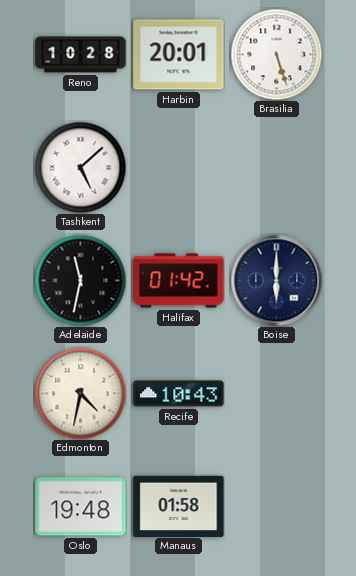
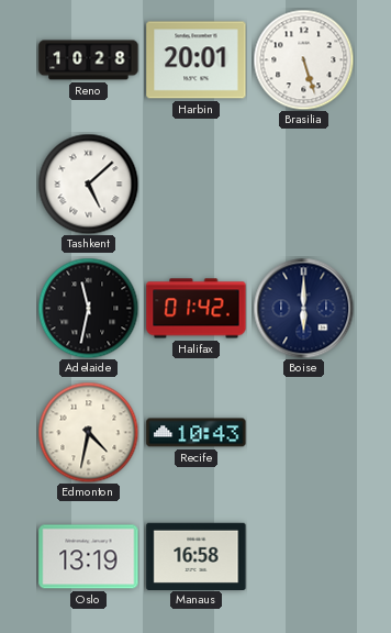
Oslo: 19:48 -> 13:19
Manaus: 01:58 -> 16:58
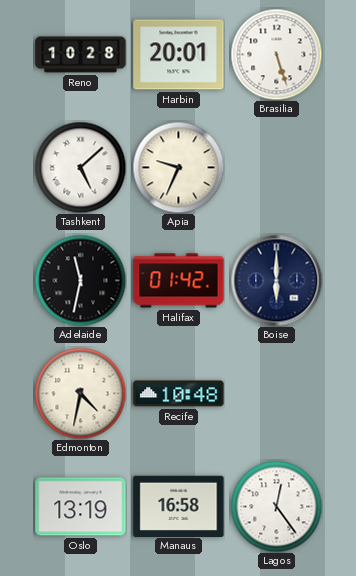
Apia: none -> 9:34
Recife: 10:43 -> 10:48
Lagos: none -> 12:24
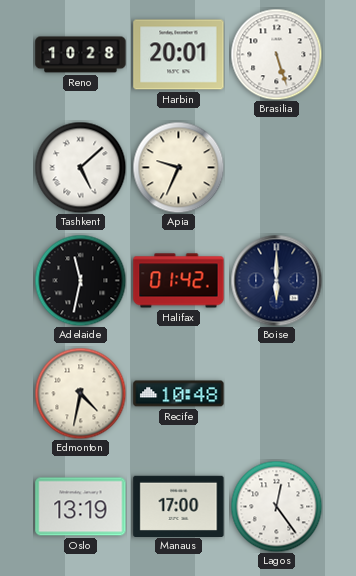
Manaus: 16:58 -> 17:00
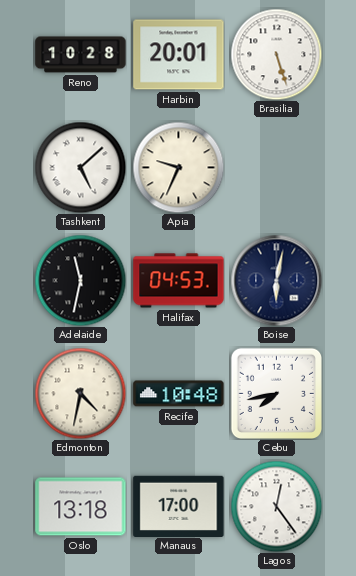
Halifax: 01:42 -> 04:53
Boise: 6:00 -> 6:02
Cebu: none -> 7:43
Oslo: 13:19 -> 13:18
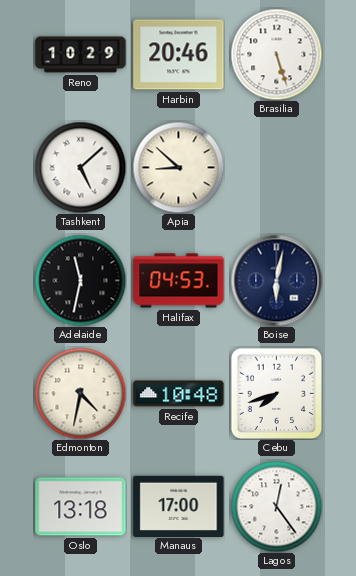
Reno: 10:28 -> 10:29
Harbin: 20:01 -> 20:46
Apia: 9:34 -> 8:52
Cebu: 7:43 -> 7:42
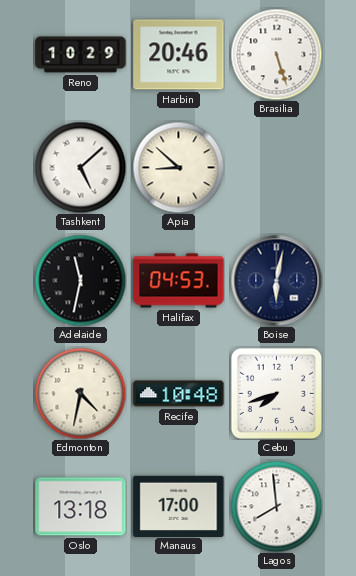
Lagos: 12:24 -> 7:59
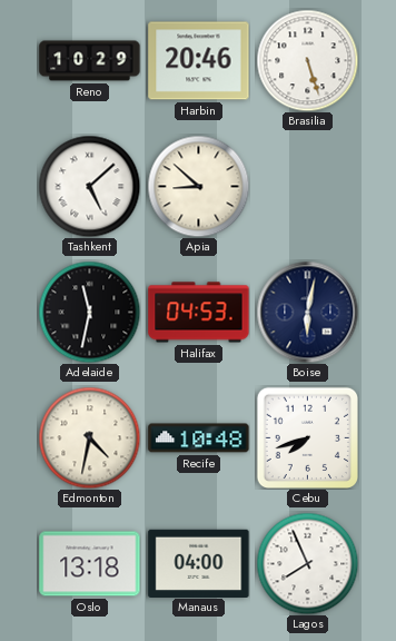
Manaus: 17:00 -> 04:00
Lagos: 7:59 -> 7:56
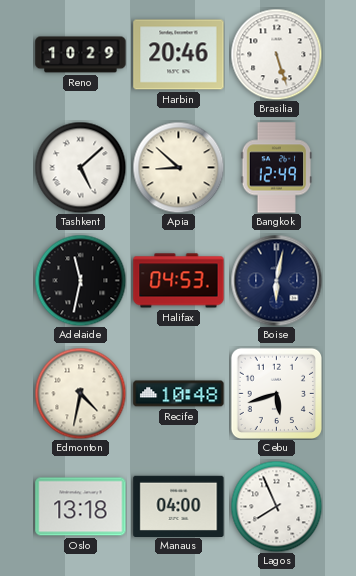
Bangkok: none -> 12:49
Cebu: 7:42 -> 5:42
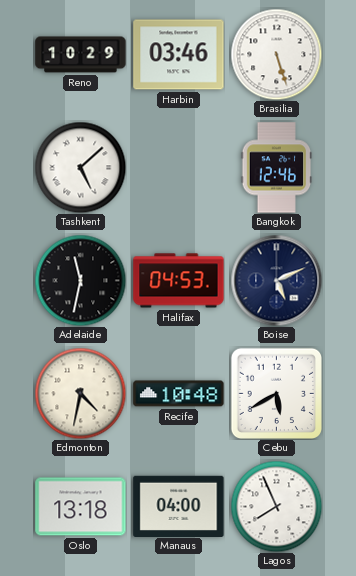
Harbin: 20:46 -> 03:46
Apia: 8:52 -> none
Bangkok: 12:49 -> 12:46
Boise: 6:02 -> 5:11
Cebu: 5:42 -> 5:40
